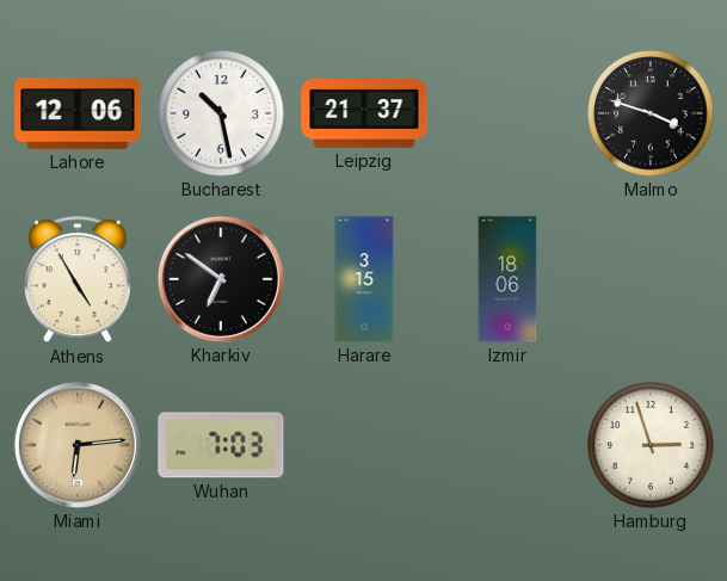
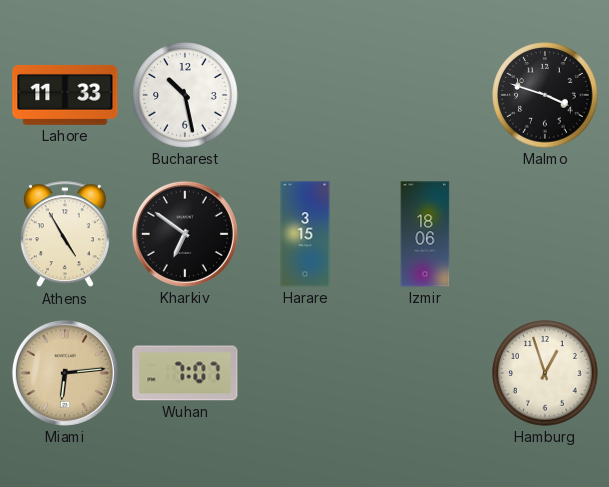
Lahore: 12:06 -> 11:33
Leipzig: 21:37 -> none
Wuhan: 7:03 -> 7:07
Hamburg: 2:57 -> 12:57
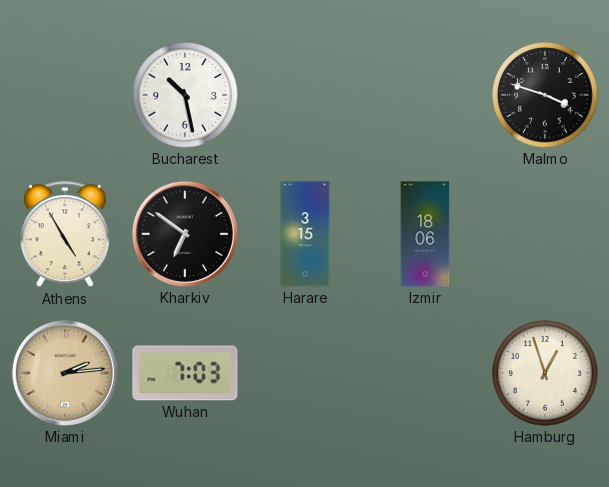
Lahore: 11:33 -> none
Miami: 6:14 -> 2:14
Wuhan: 7:07 -> 7:03
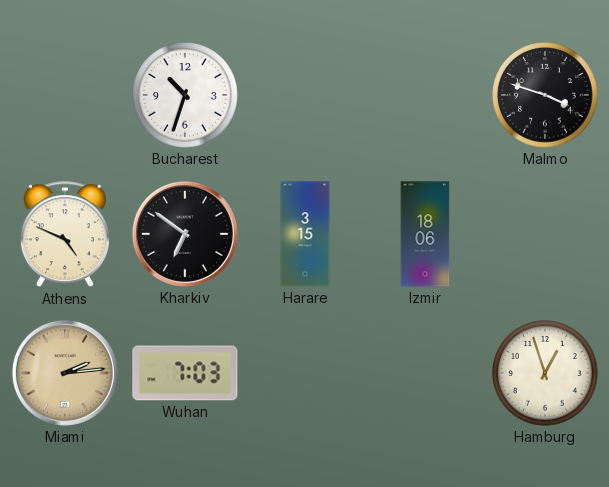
Bucharest: 10:28 -> 10:33
Athens: 4:55 -> 4:49
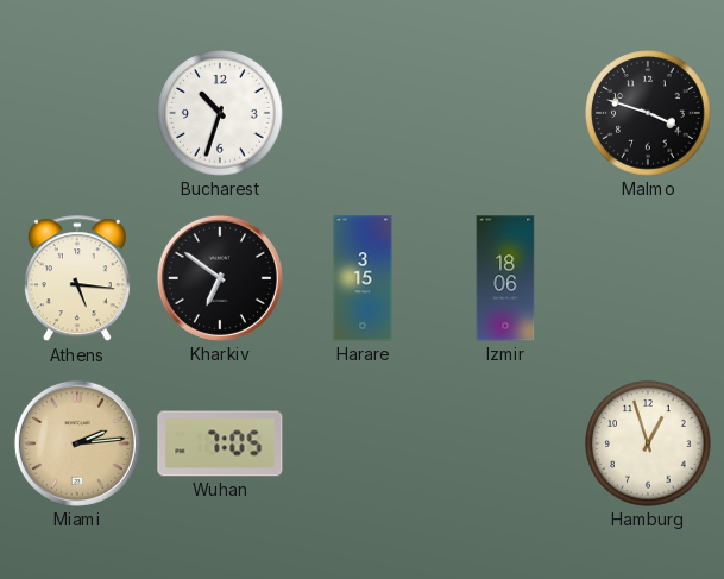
Athens: 4:49 -> 5:16
Wuhan: 7:03 -> 7:05
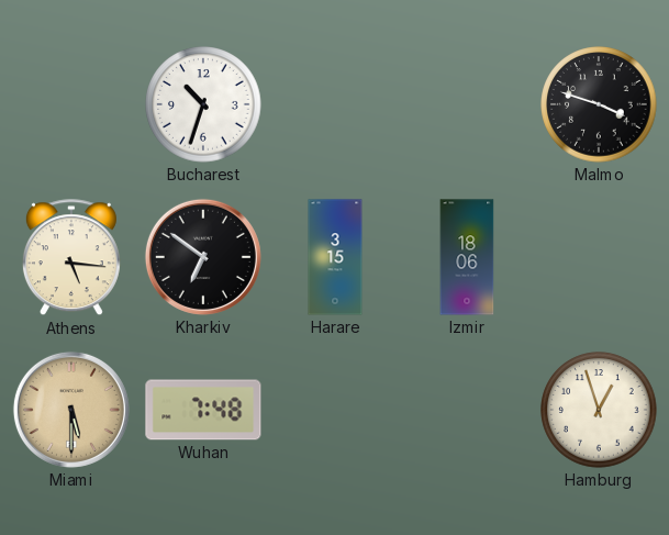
Miami: 2:14 -> 5:30
Wuhan: 7:05 -> 7:48
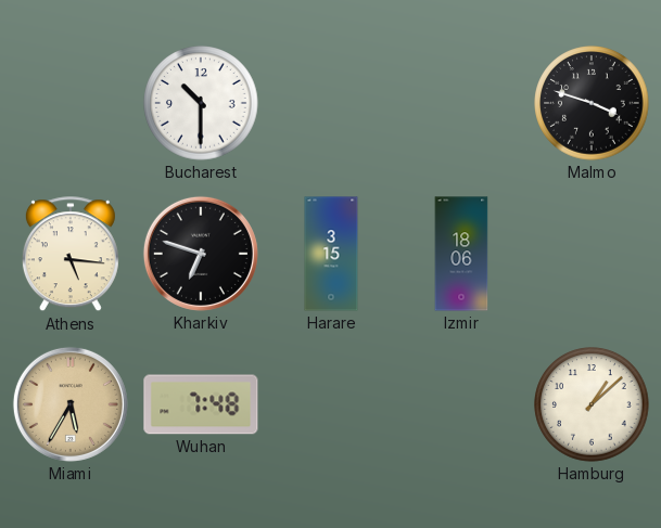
Bucharest: 10:33 -> 10:30
Kharkiv: 6:51 -> 6:48
Miami: 5:30 -> 5:35
Hamburg: 12:57 -> 1:08
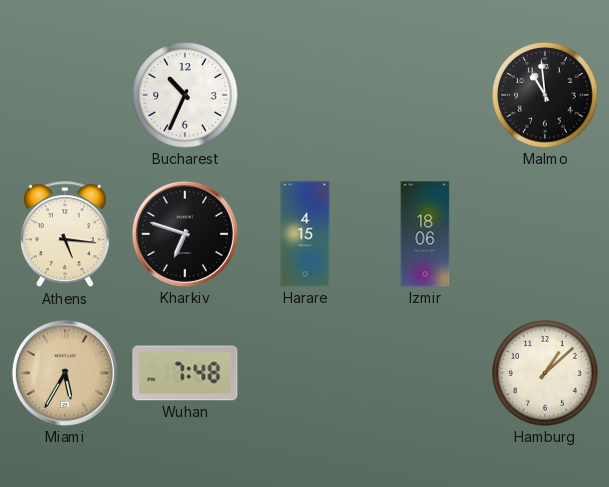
Bucharest: 10:30 -> 10:34
Malmo: 3:48 -> 10:59
Harare: 3:15 -> 4:15
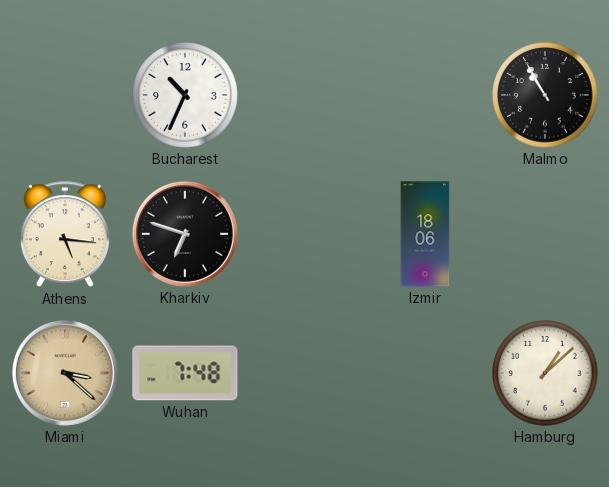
Malmo: 10:59 -> 10:55
Harare: 4:15 -> none
Miami: 5:35 -> 3:22
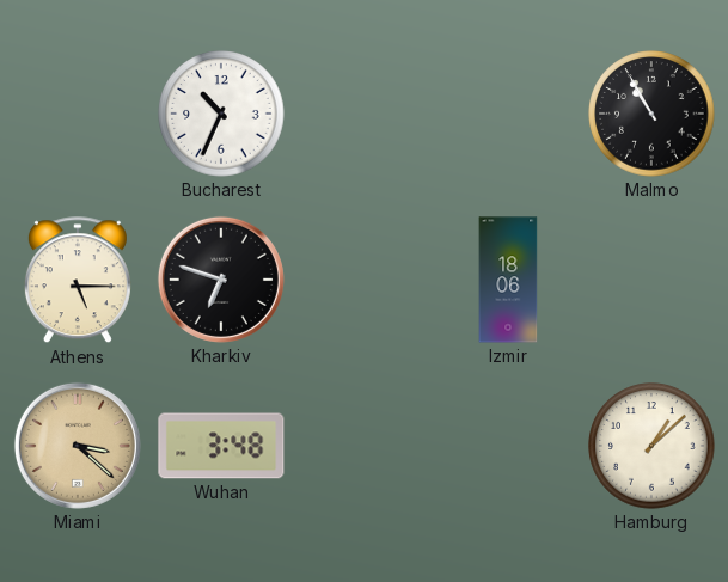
Athens: 5:16 -> 5:15
Wuhan: 7:48 -> 3:48
